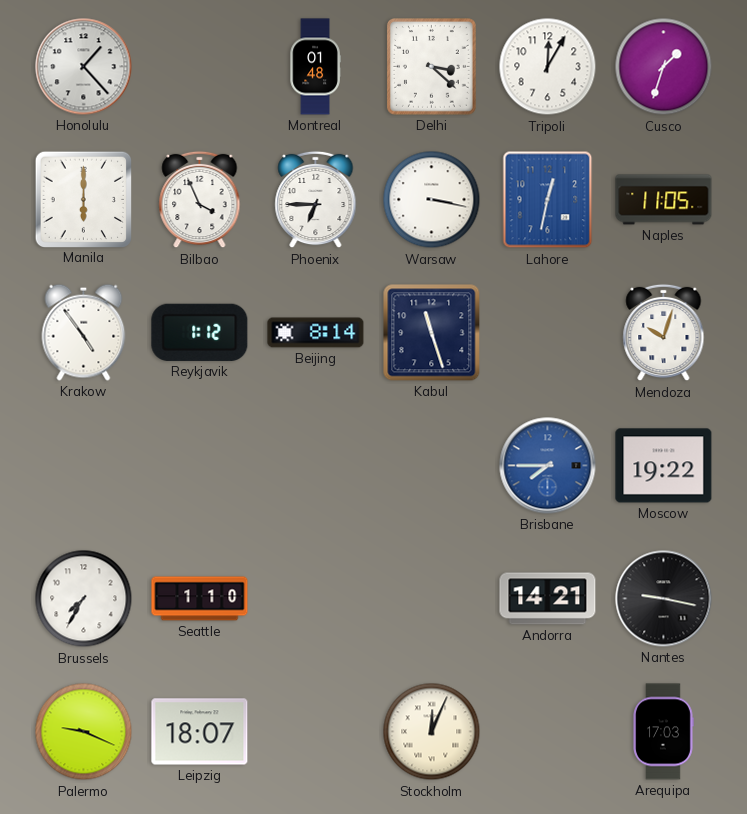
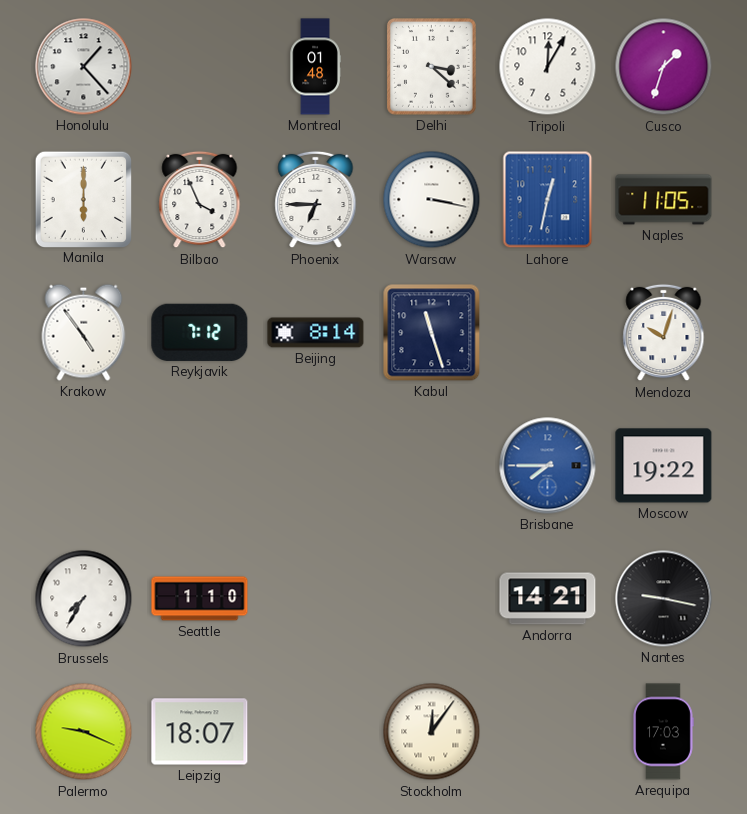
Reykjavik: 1:12 -> 7:12
Stockholm: 12:04 -> 12:06
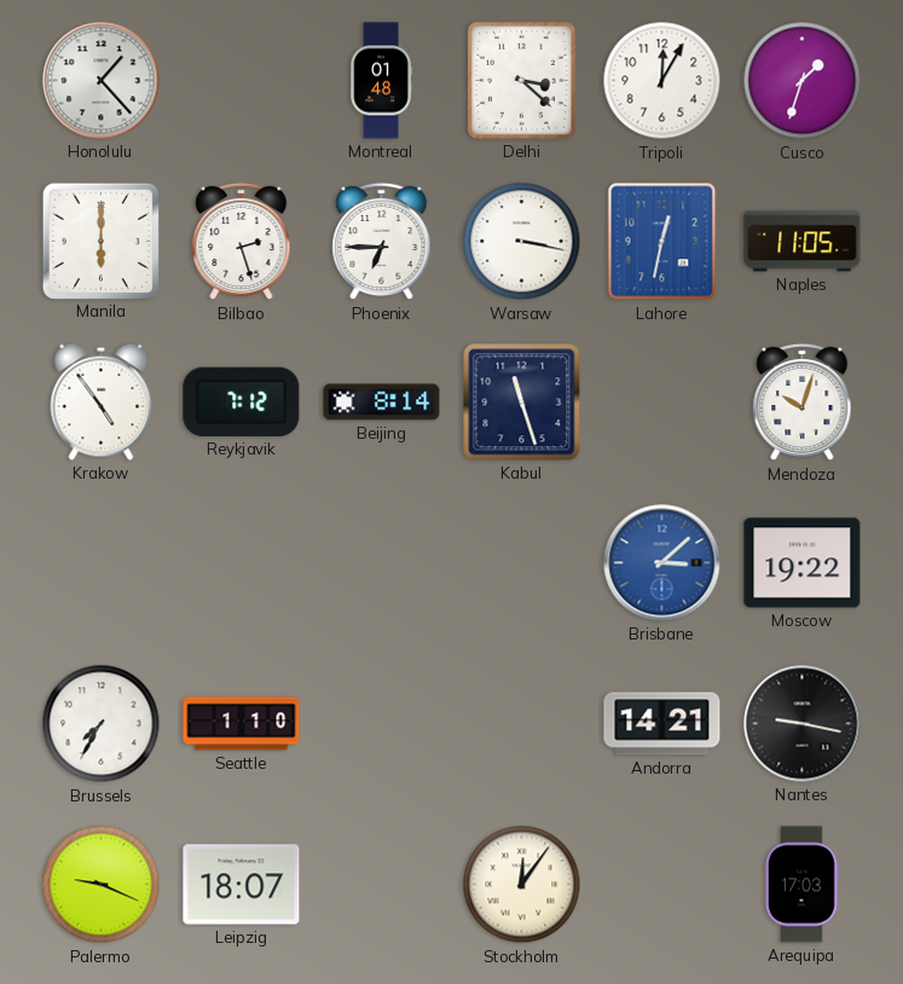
Bilbao: 3:56 -> 2:27
Brisbane: 7:45 -> 3:08
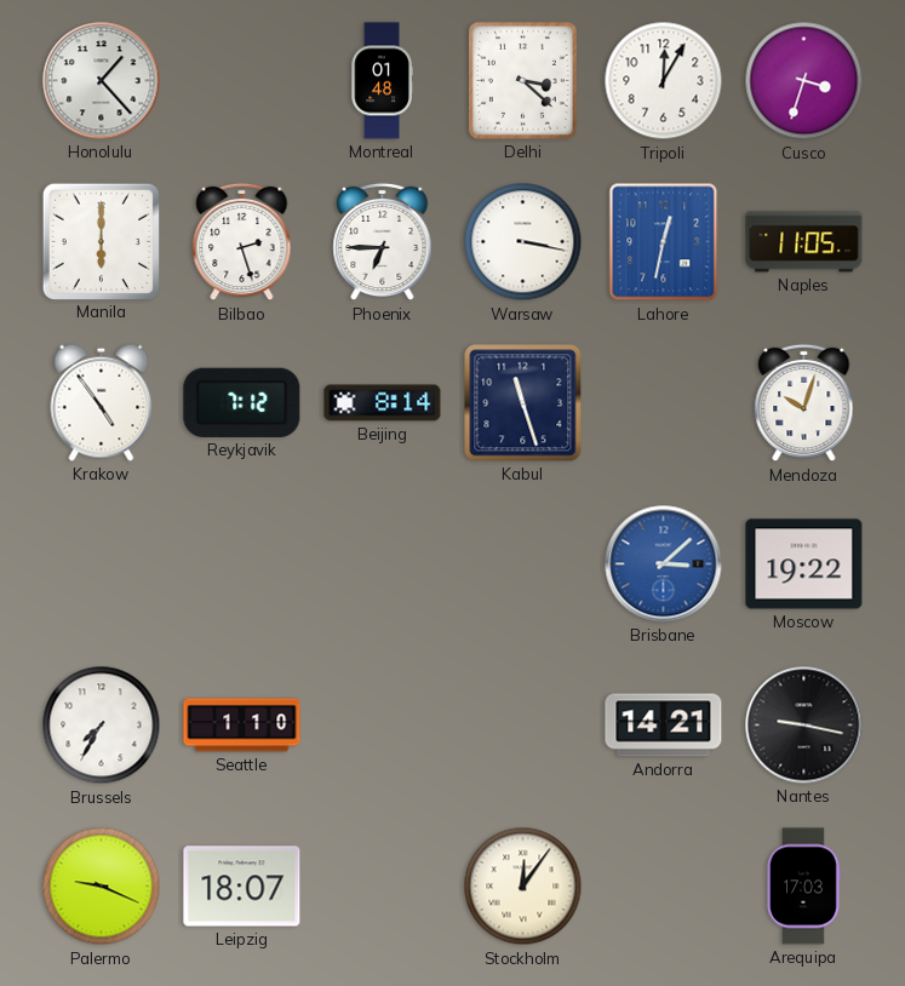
Cusco: 1:33 -> 3:33
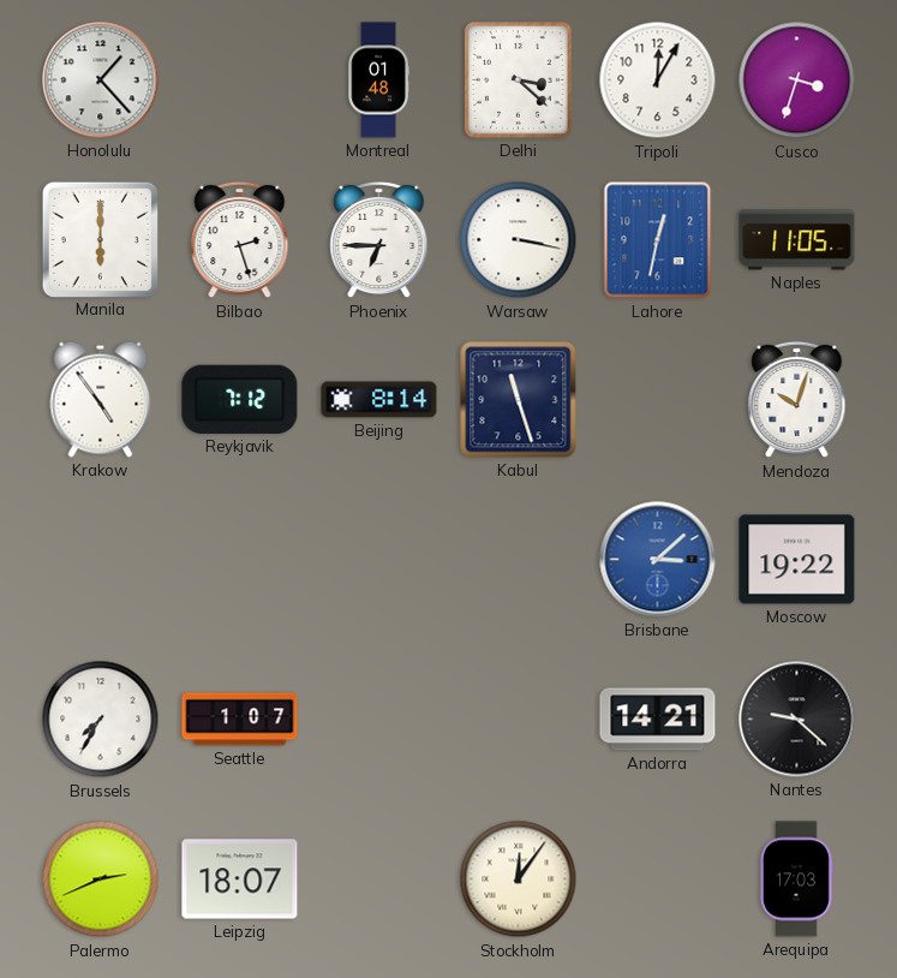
Seattle: 1:10 -> 1:07
Nantes: 9:17 -> 9:22
Palermo: 9:19 -> 2:41
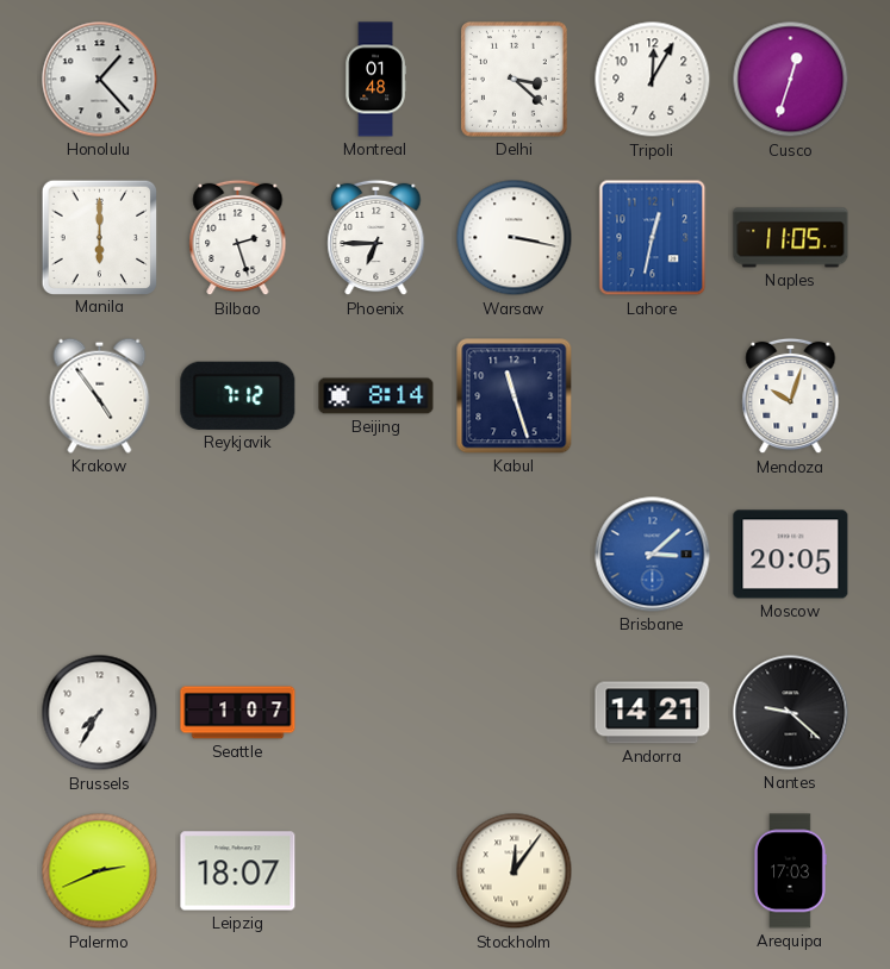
Cusco: 3:33 -> 12:33
Moscow: 19:22 -> 20:05
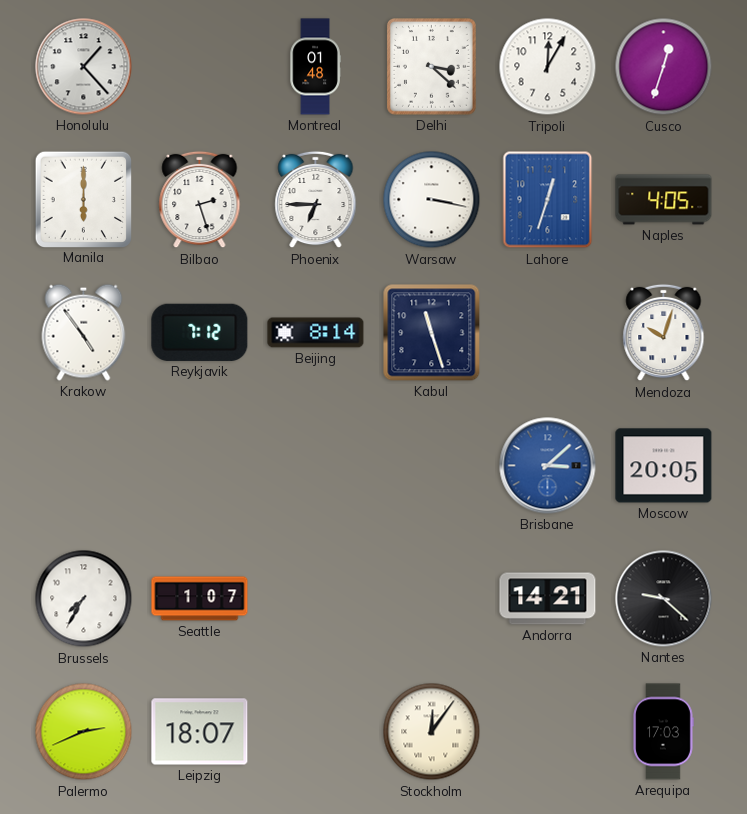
Lahore: 12:32 -> 12:33
Naples: 11:05 -> 4:05
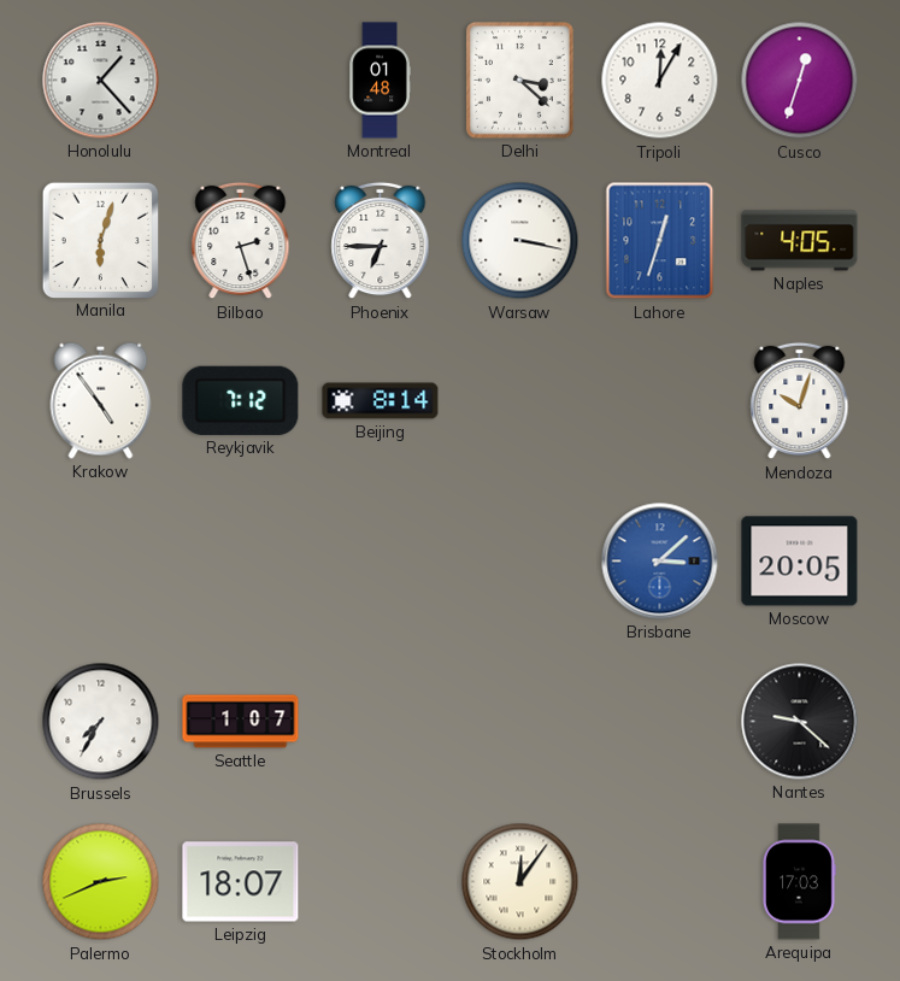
Manila: 6:00 -> 6:03
Kabul: 11:27 -> none
Andorra: 14:21 -> none
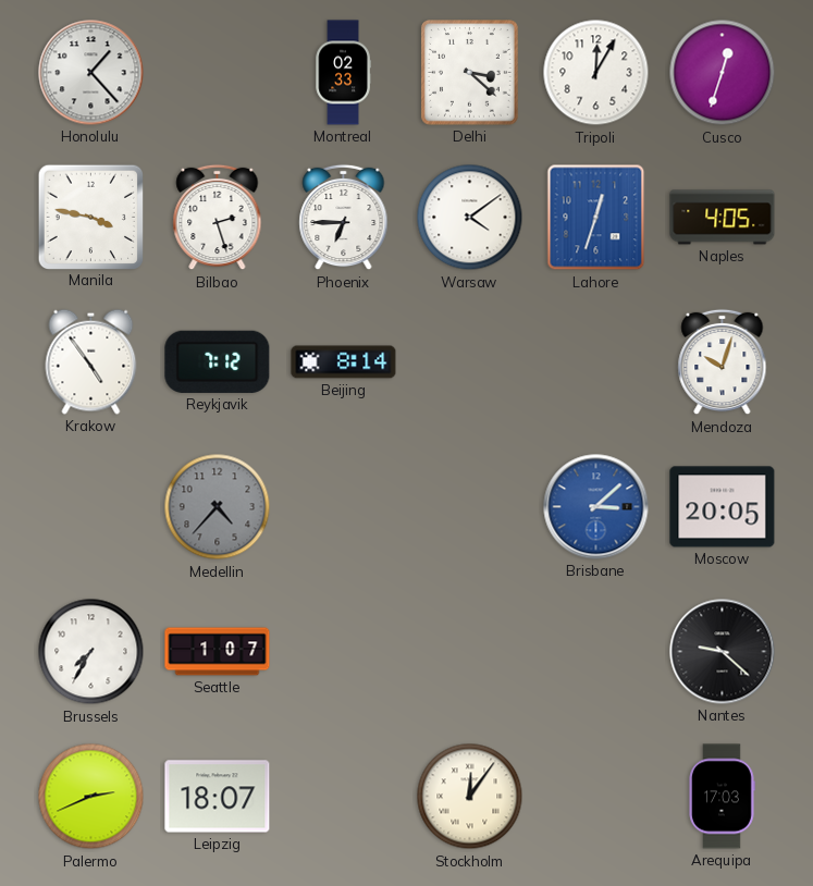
Montreal: 01:48 -> 02:33
Manila: 6:03 -> 3:47
Warsaw: 3:17 -> 4:09
Medellin: none -> 4:37
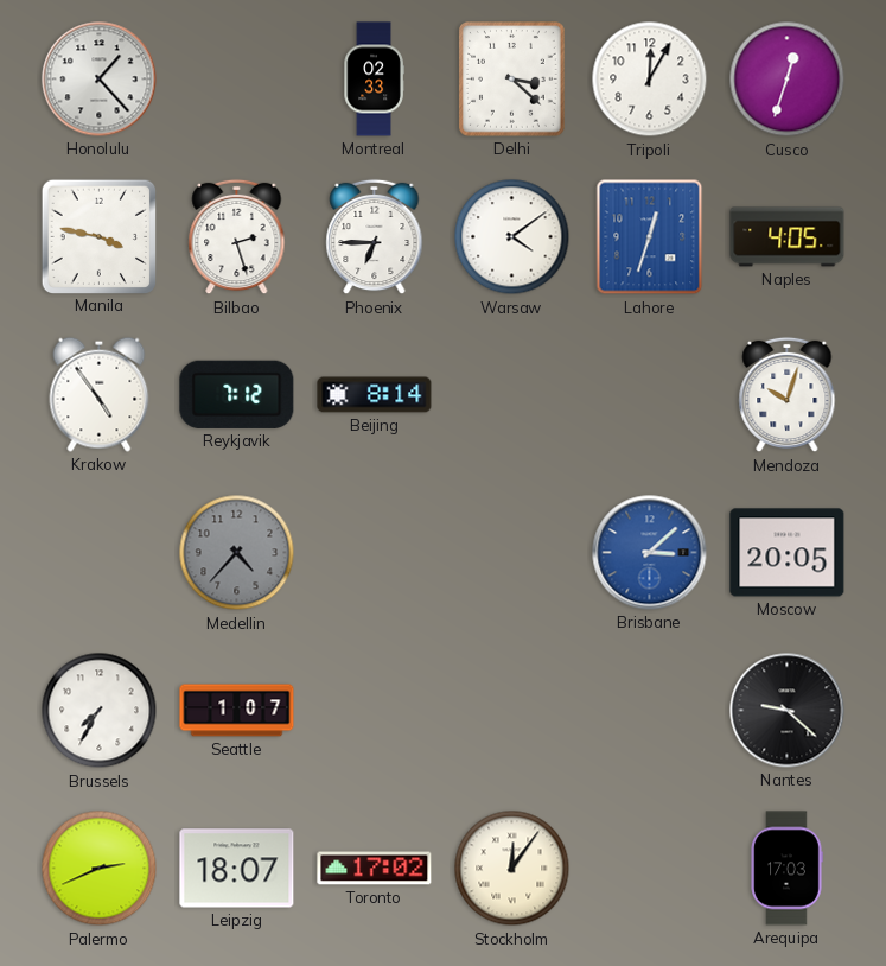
Toronto: none -> 17:02
